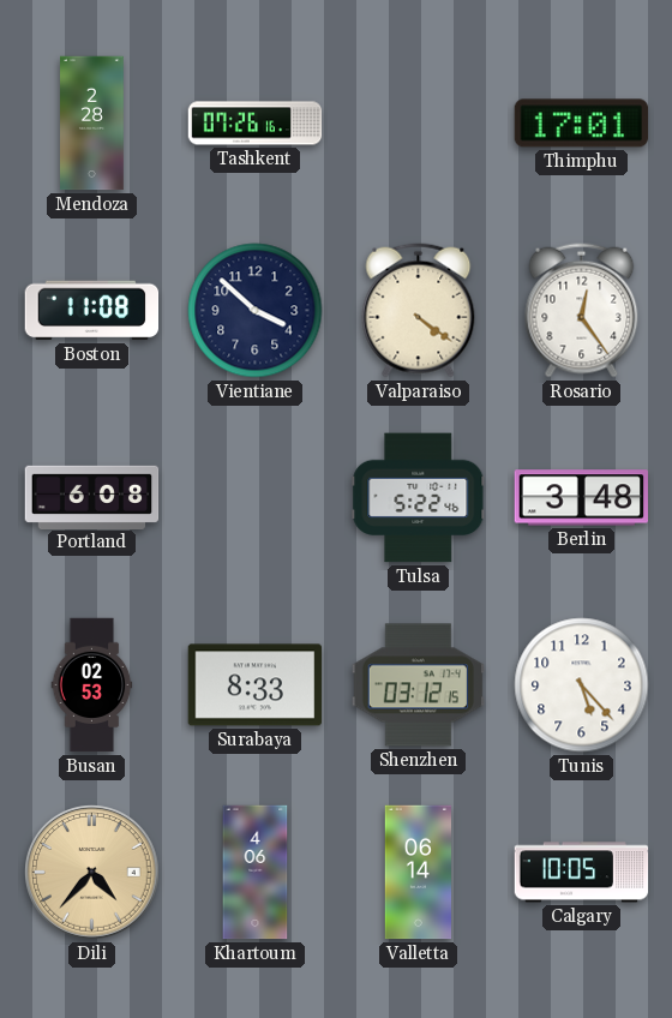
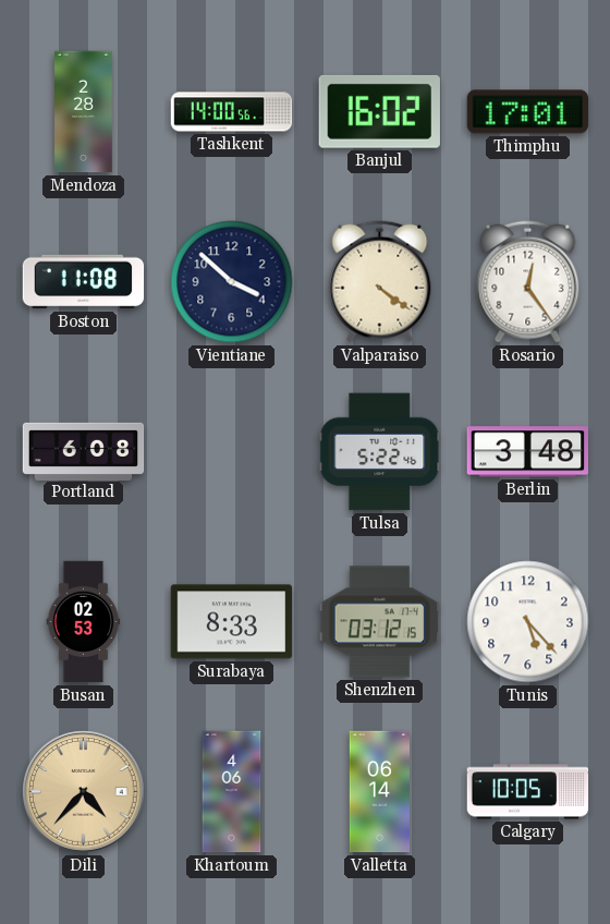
Tashkent: 07:26 -> 14:00
Banjul: none -> 16:02
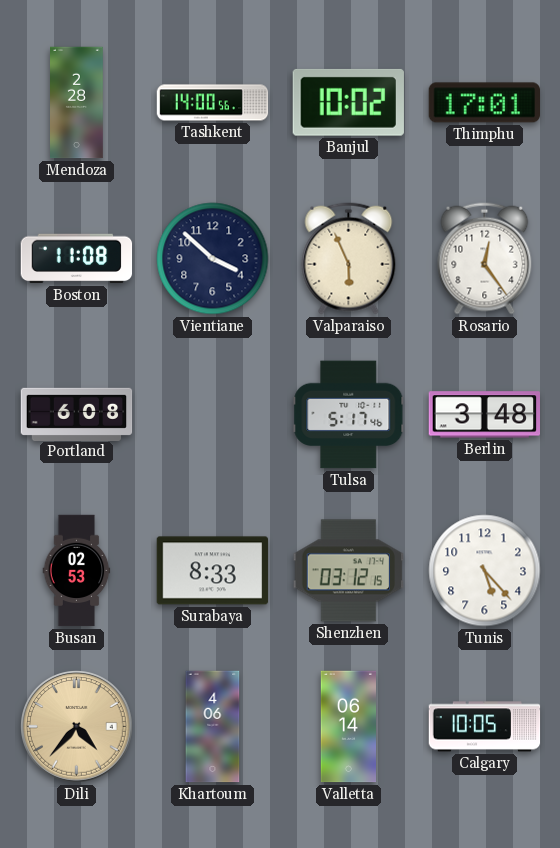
Banjul: 16:02 -> 10:02
Valparaiso: 4:21 -> 5:56
Tulsa: 5:22 -> 5:17
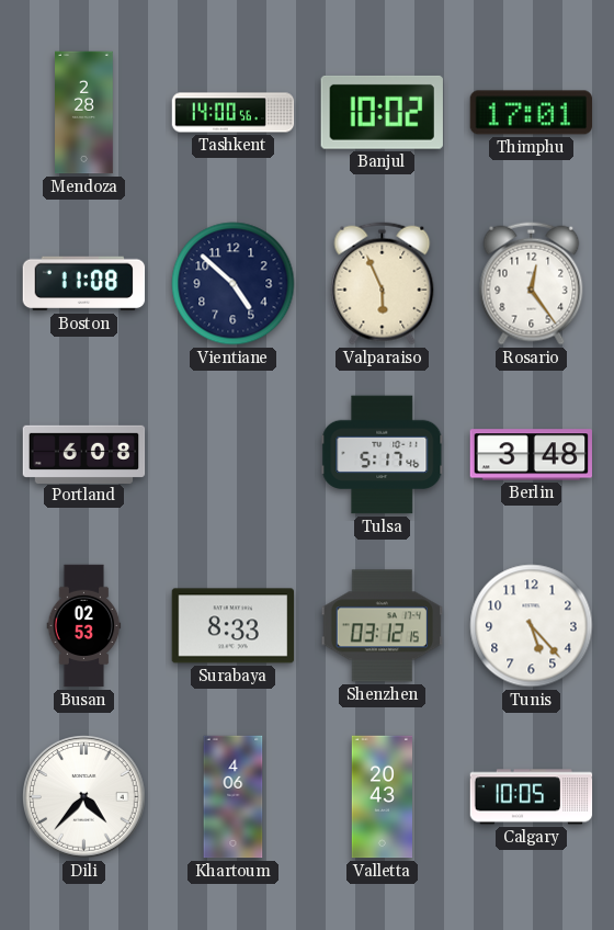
Vientiane: 3:52 -> 4:52
Dili dial: champagne -> white
Valletta: 06:14 -> 20:43
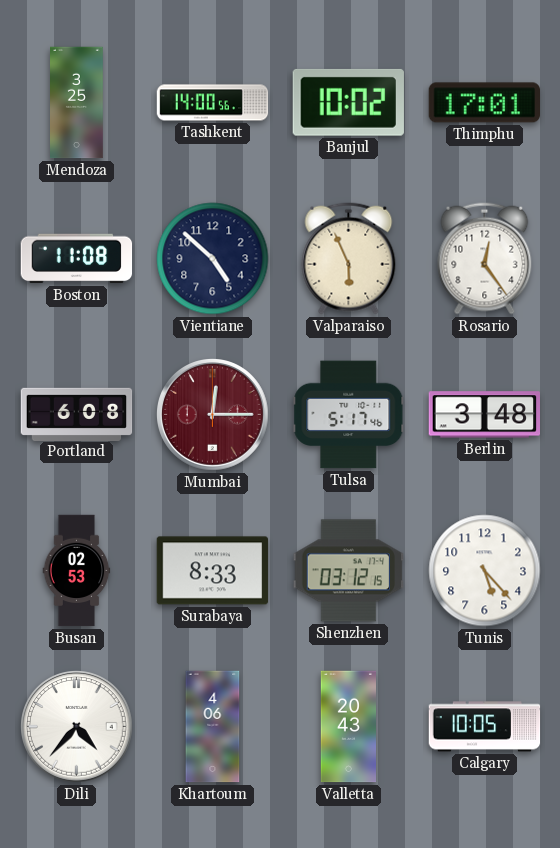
Mendoza: 2:28 -> 3:25
Mumbai: none -> 12:15
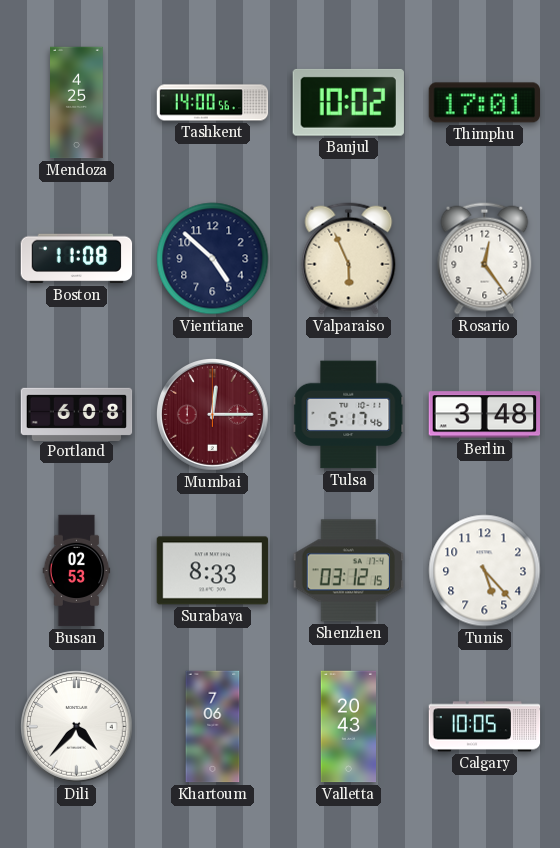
Mendoza: 3:25 -> 4:25
Khartoum: 4:06 -> 7:06
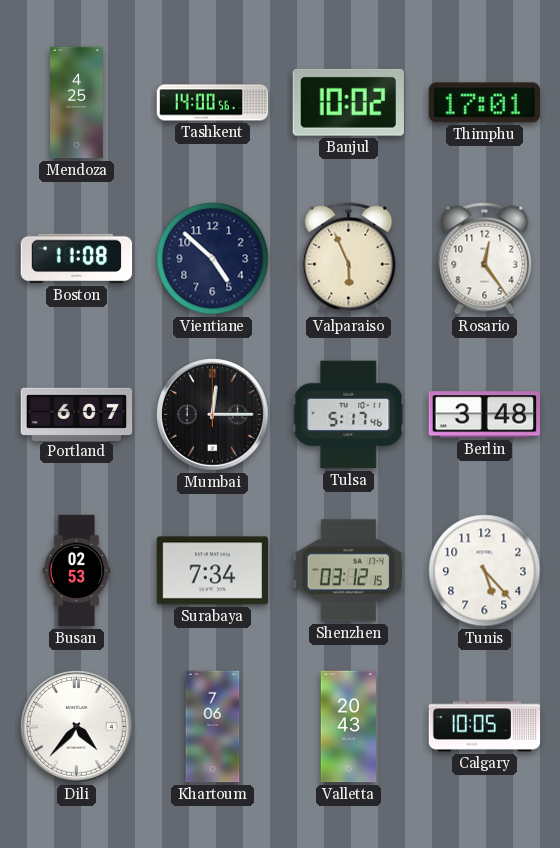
Portland: 6:08 -> 6:07
Mumbai dial: burgundy -> black
Surabaya: 8:33 -> 7:34
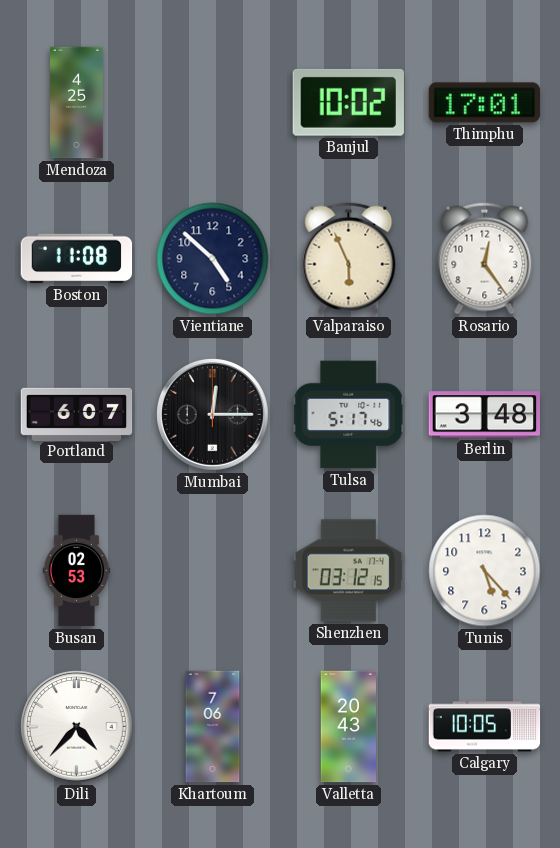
Tashkent: 14:00 -> none
Surabaya: 7:34 -> none
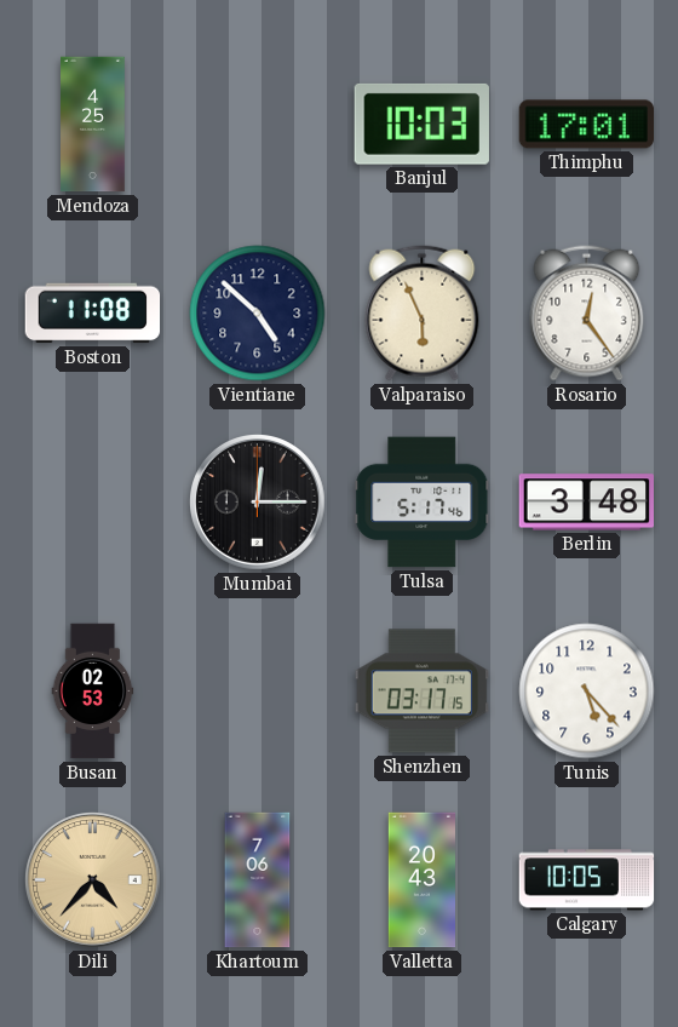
Banjul: 10:02 -> 10:03
Portland: 6:07 -> none
Shenzhen: 03:12 -> 03:17
Dili dial: white -> champagne
